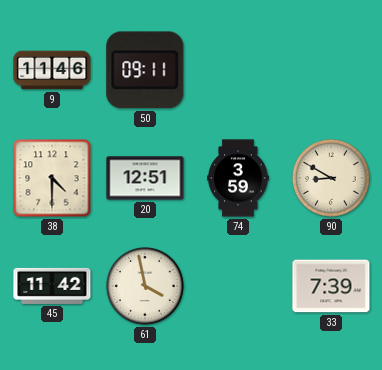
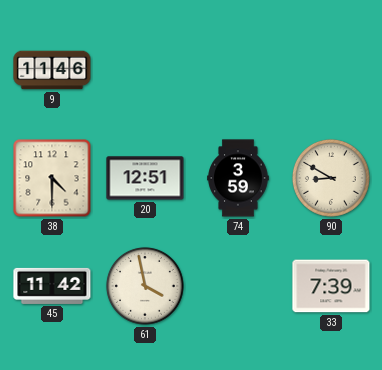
50: 09:11 -> none
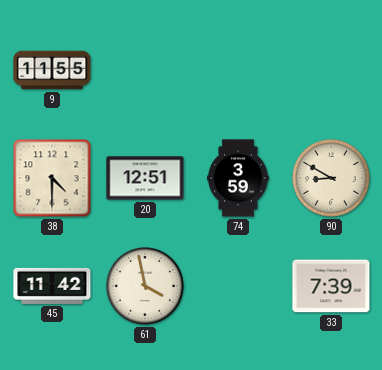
9: 11:46 -> 11:55
